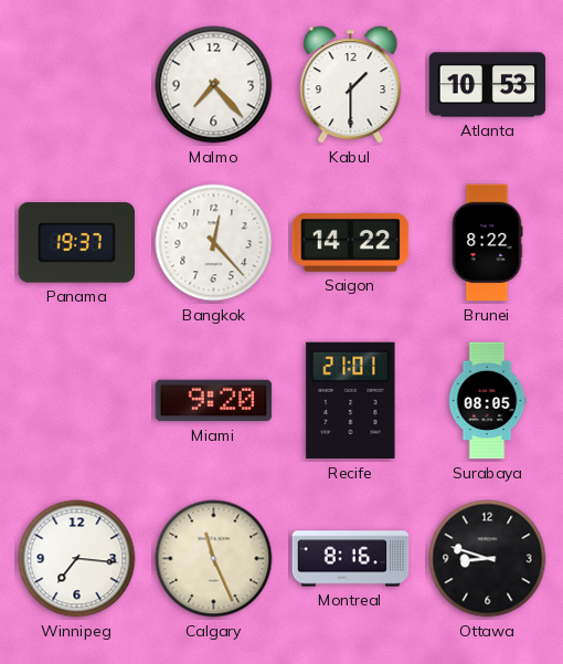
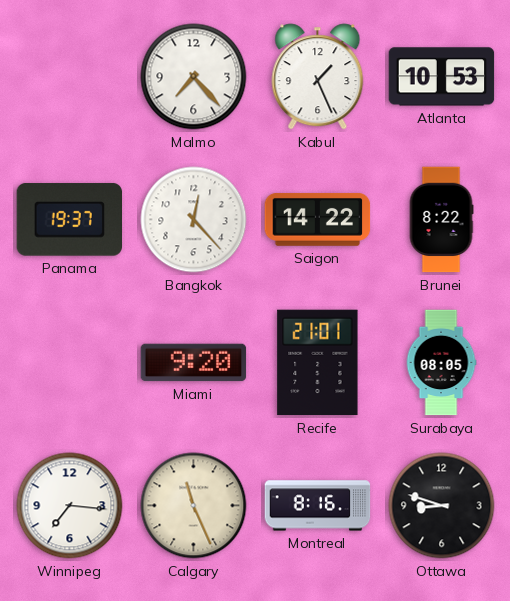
Kabul: 1:30 -> 1:26
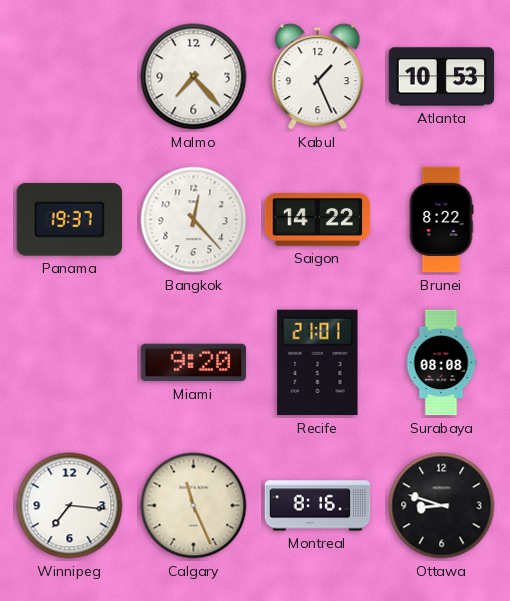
Surabaya: 08:05 -> 08:08
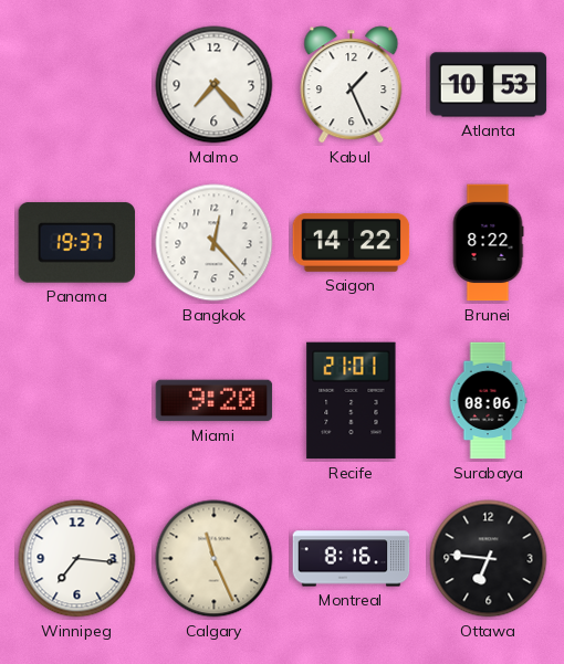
Surabaya: 08:08 -> 08:06
Ottawa: 8:48 -> 6:46
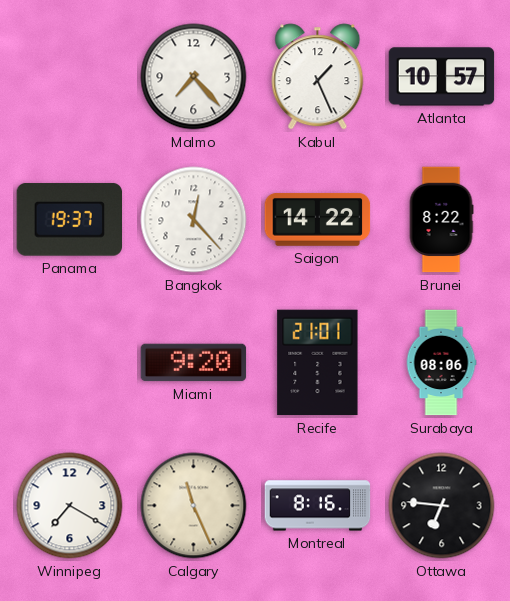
Atlanta: 10:53 -> 10:57
Winnipeg: 7:16 -> 7:20
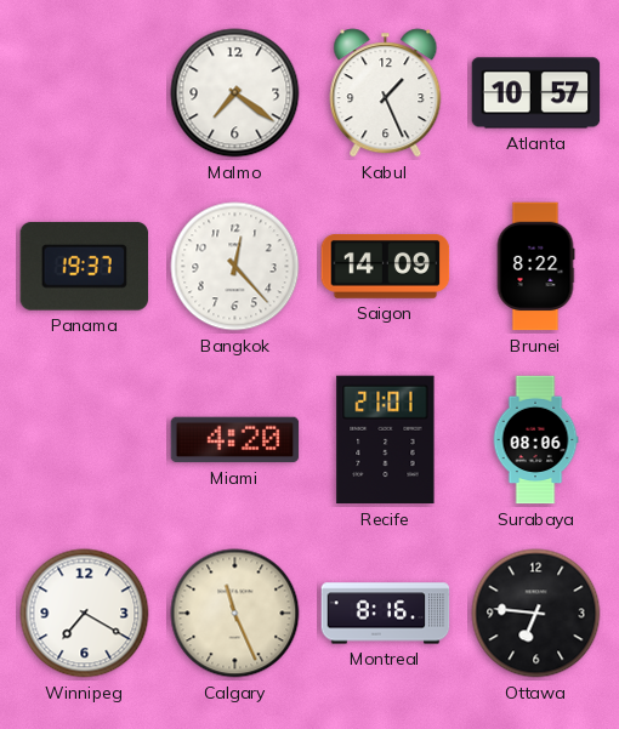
Malmo: 7:23 -> 7:21
Saigon: 14:22 -> 14:09
Miami: 9:20 -> 4:20
